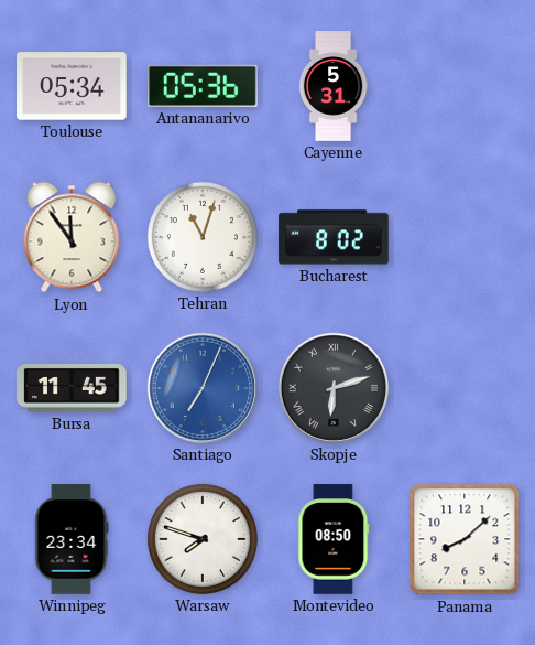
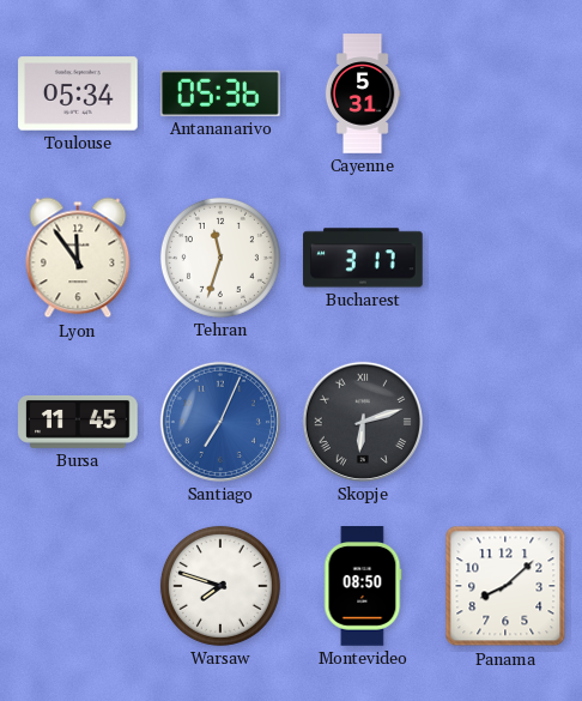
Tehran: 11:03 -> 11:33
Bucharest: 8:02 -> 3:17
Winnipeg: 23:34 -> none
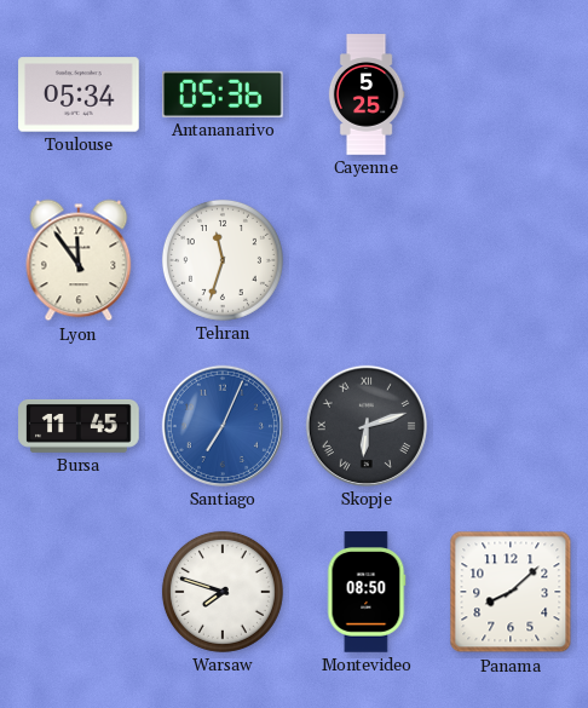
Cayenne: 5:31 -> 5:25
Bucharest: 3:17 -> none
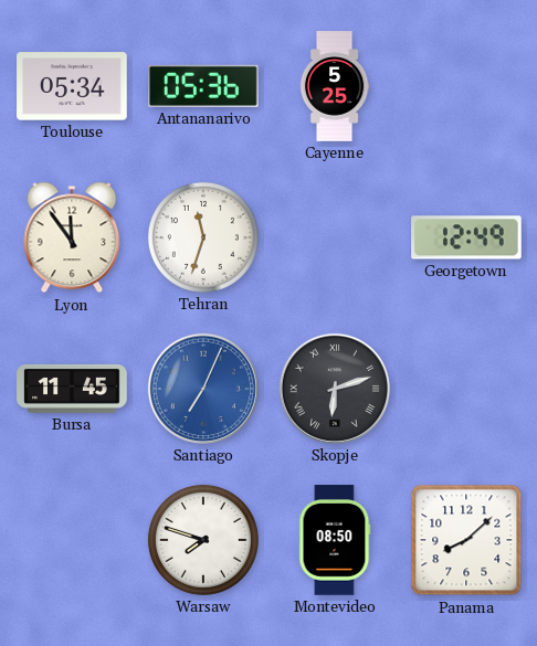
Georgetown: none -> 12:49
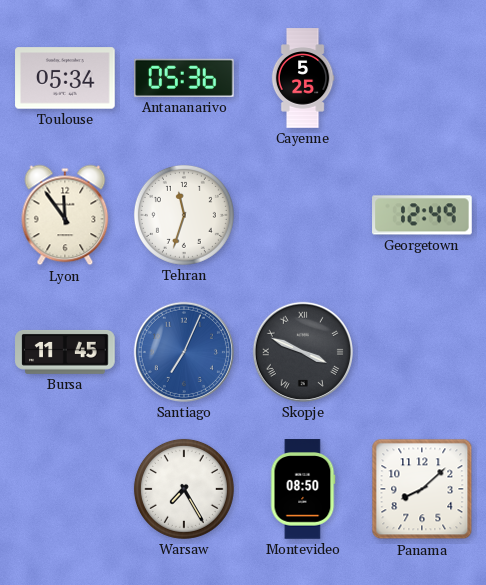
Skopje: 6:12 -> 3:49
Warsaw: 7:48 -> 7:25
